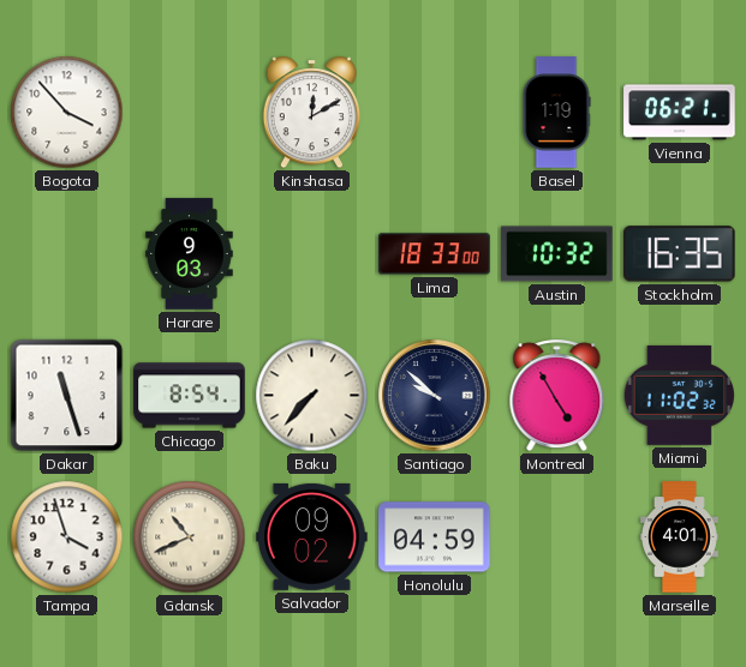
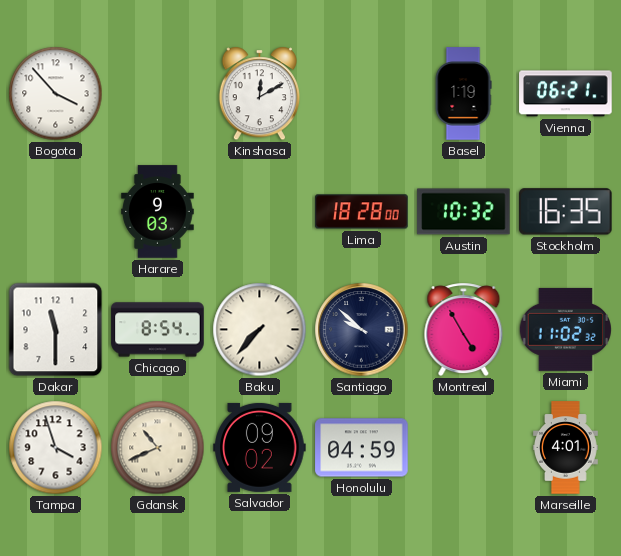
Lima: 18:33 -> 18:28
Dakar: 11:27 -> 11:30
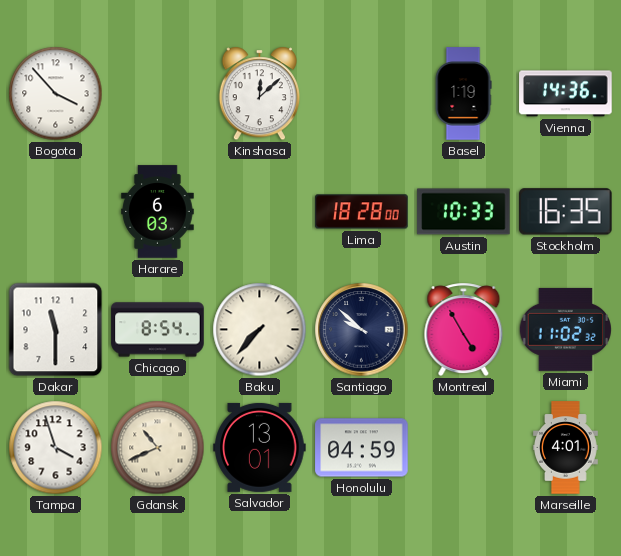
Kinshasa: 12:10 -> 12:08
Vienna: 06:21 -> 14:36
Harare: 9:03 -> 6:03
Austin: 10:32 -> 10:33
Salvador: 09:02 -> 13:01
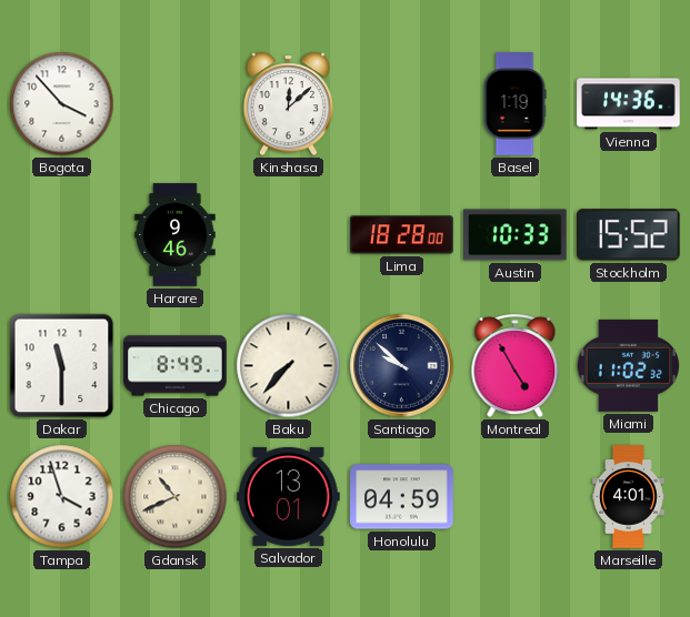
Harare: 6:03 -> 9:46
Stockholm: 16:35 -> 15:52
Chicago: 8:54 -> 8:49
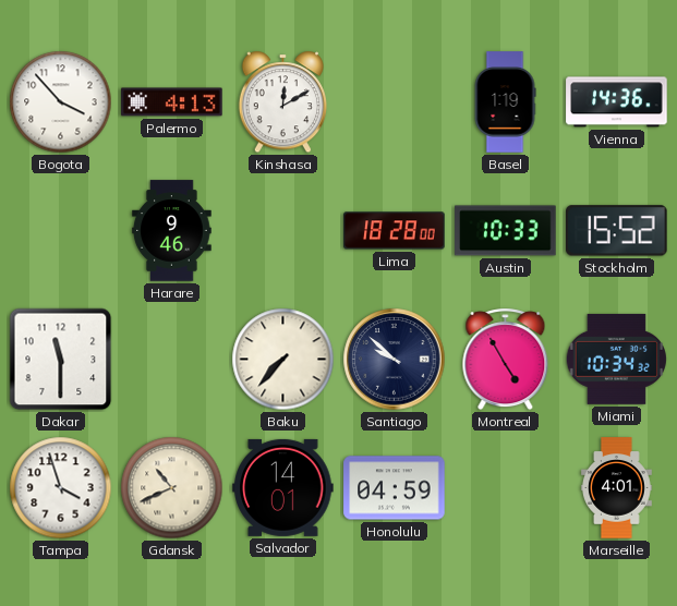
Palermo: none -> 4:13
Kinshasa: 12:08 -> 12:10
Chicago: 8:49 -> none
Miami: 11:02 -> 10:34
Salvador: 13:01 -> 14:01
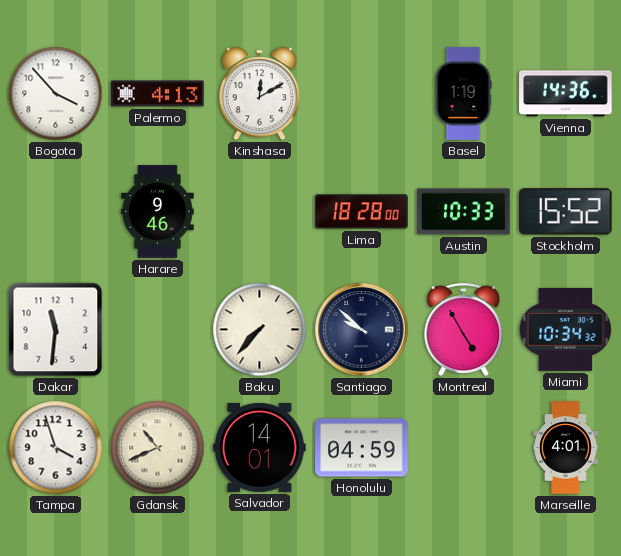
Dakar: 11:30 -> 11:31
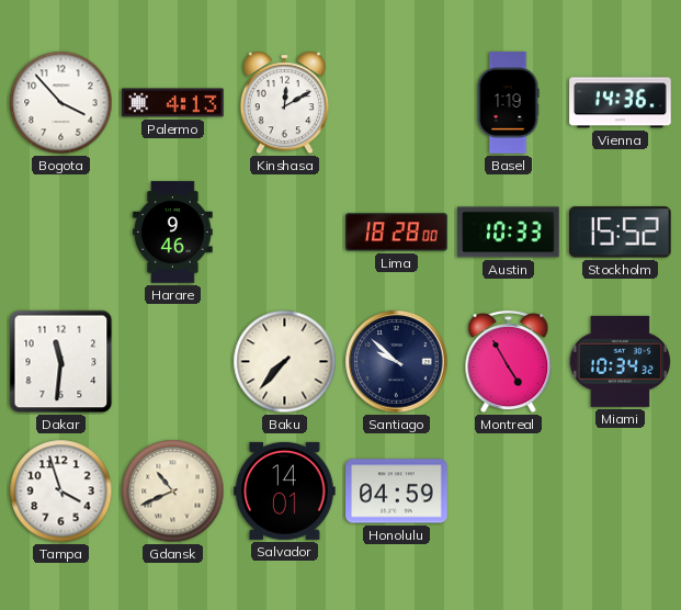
Marseille: 4:01 -> none
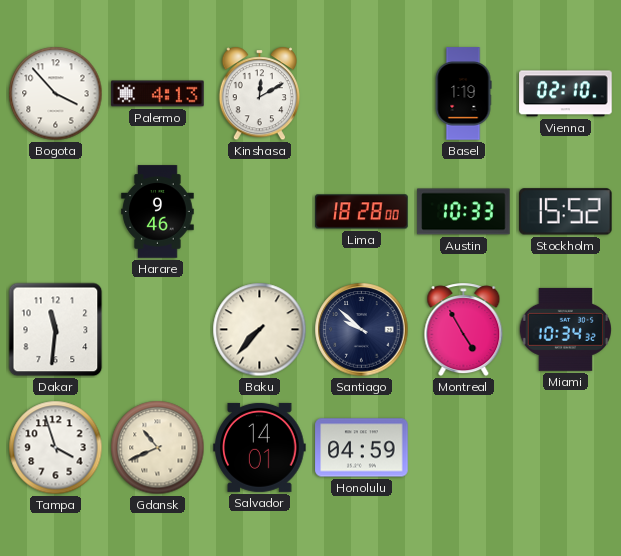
Vienna: 14:36 -> 02:10
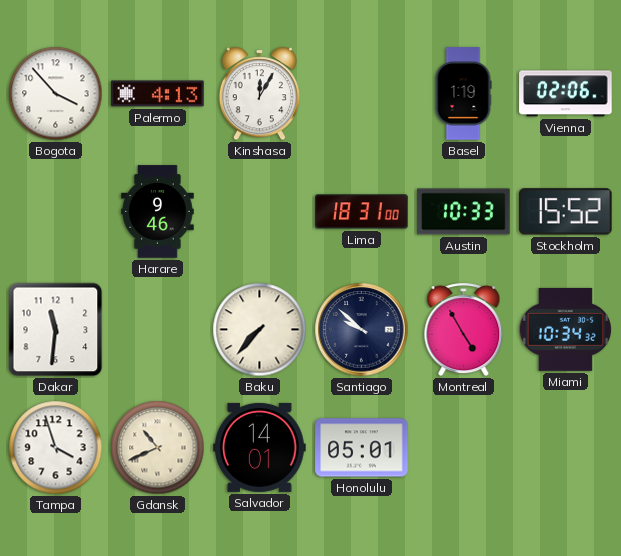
Kinshasa: 12:10 -> 12:05
Vienna: 02:10 -> 02:06
Lima: 18:28 -> 18:31
Honolulu: 04:59 -> 05:01
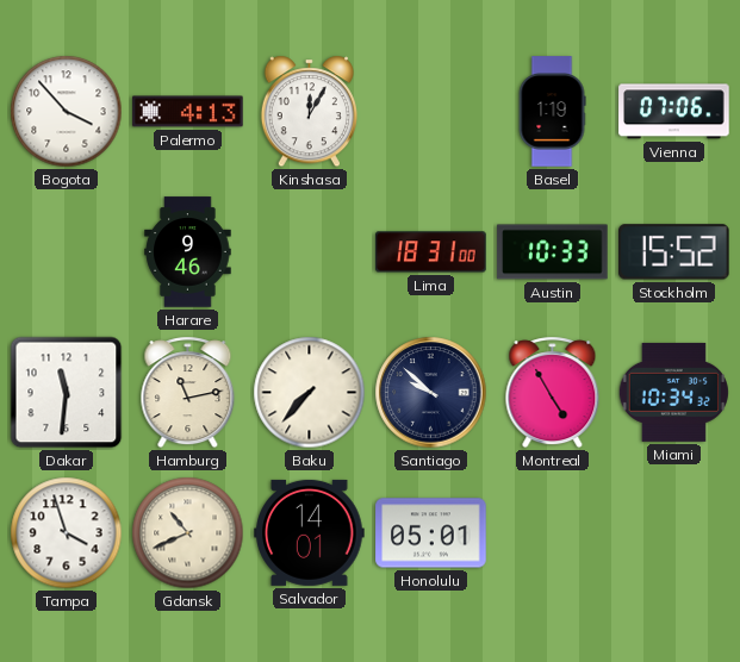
Vienna: 02:06 -> 07:06
Hamburg: none -> 11:13
